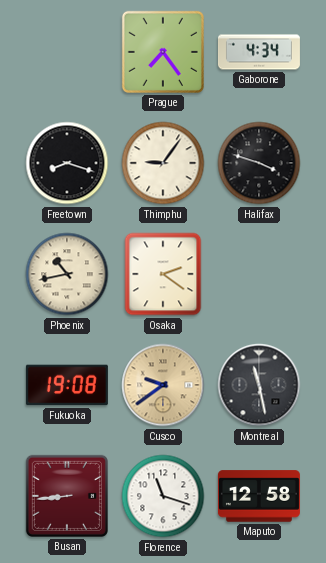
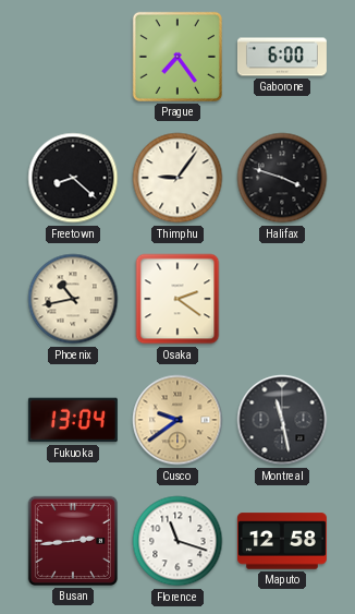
Gaborone: 4:34 -> 6:00
Freetown: 8:18 -> 8:22
Fukuoka: 19:08 -> 13:04
Busan: 8:44 -> 2:44
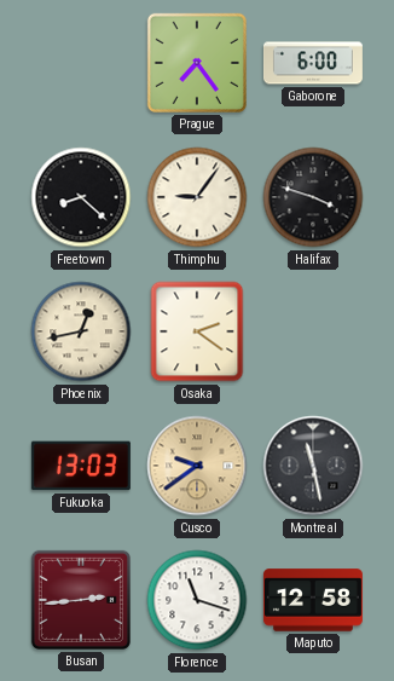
Phoenix: 10:43 -> 12:43
Fukuoka: 13:04 -> 13:03
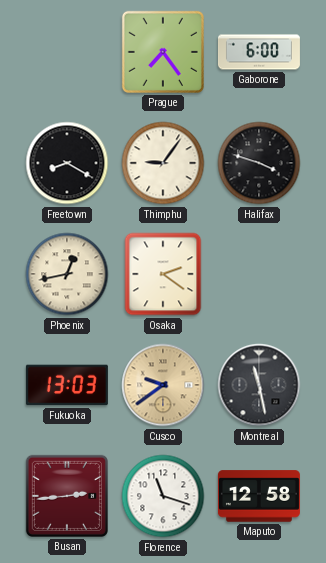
Freetown: 8:22 -> 8:20
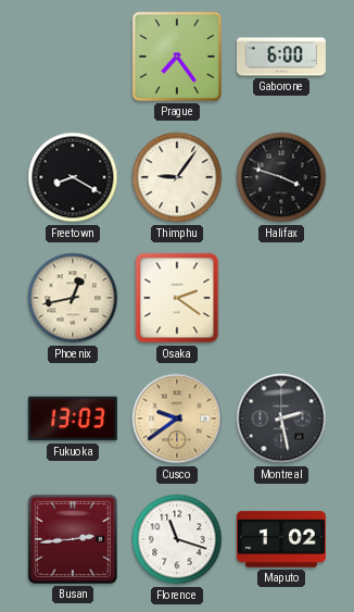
Montreal: 11:28 -> 2:28
Maputo: 12:58 -> 1:02
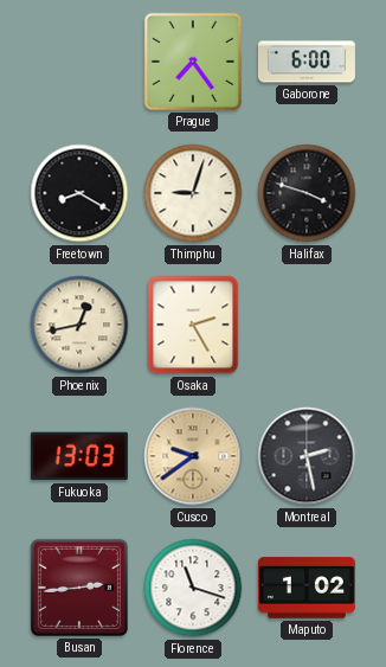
Thimphu: 9:06 -> 9:03
Osaka: 2:21 -> 2:25
